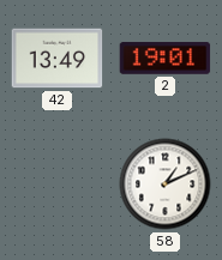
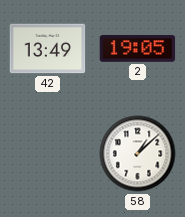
2: 19:01 -> 19:05
58: 1:11 -> 1:08
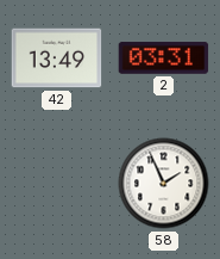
2: 19:05 -> 03:31
58: 1:08 -> 1:56
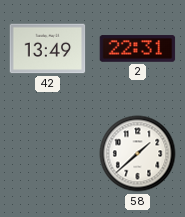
2: 03:31 -> 22:31
58: 1:56 -> 1:38
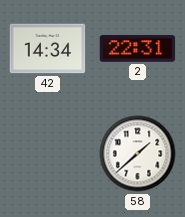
42: 13:49 -> 14:34
